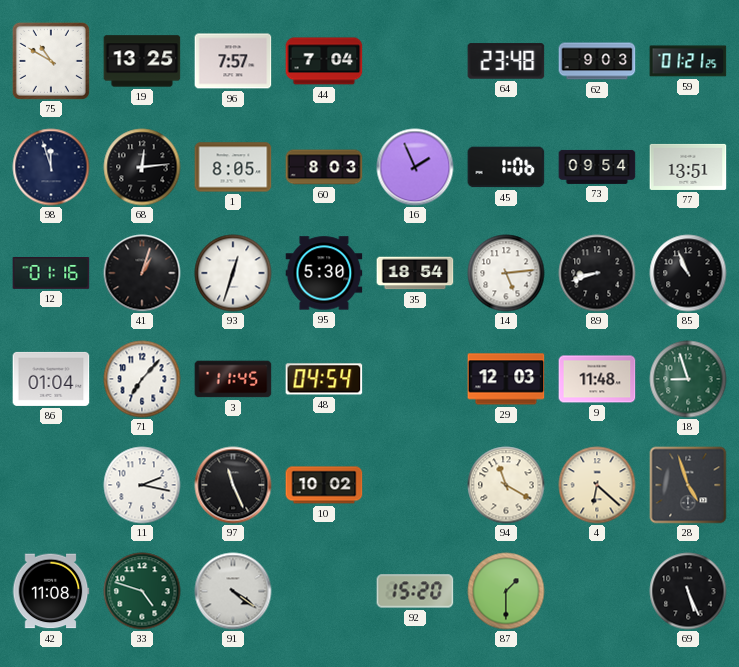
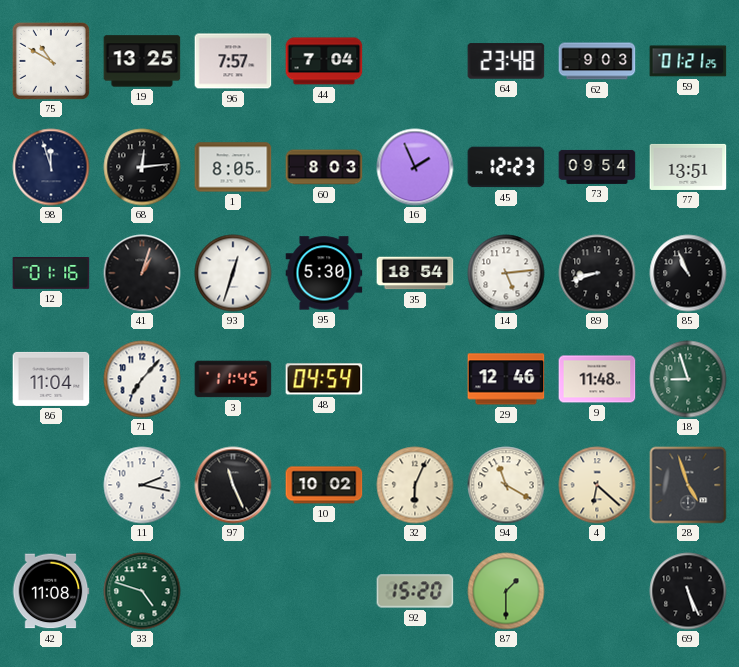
45: 1:06 -> 12:23
86: 01:04 -> 11:04
29: 12:03 -> 12:46
32: none -> 6:04
91: 4:21 -> none
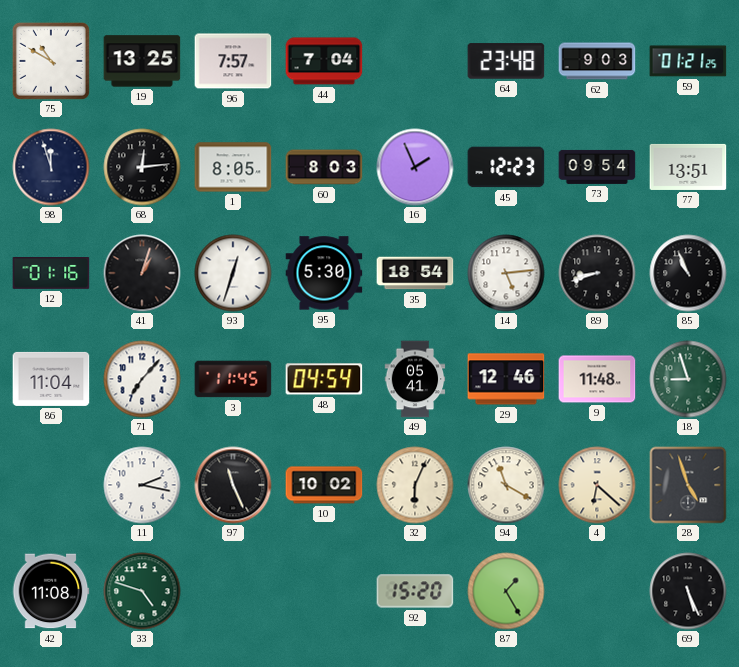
49: none -> 05:41
87: 1:30 -> 1:25
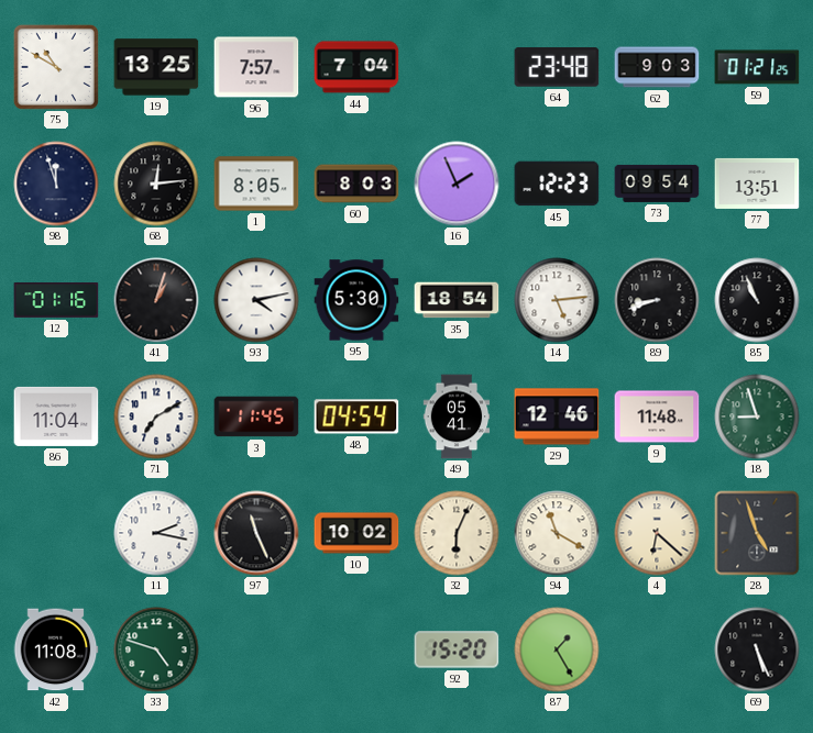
93: 12:33 -> 4:13
71: 7:07 -> 7:10
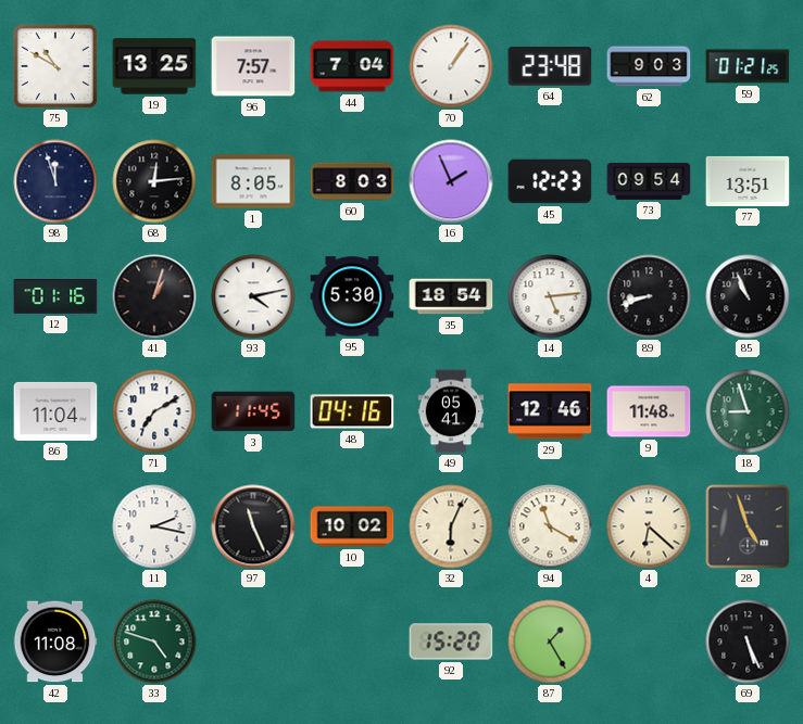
70: none -> 1:06
48: 04:54 -> 04:16
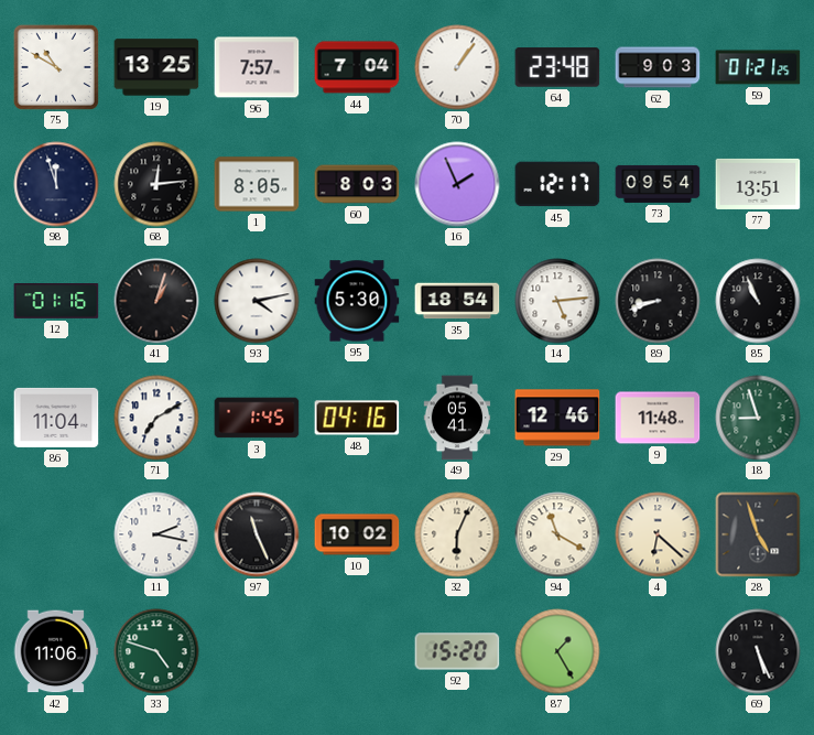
45: 12:23 -> 12:17
3: 11:45 -> 1:45
42: 11:08 -> 11:06
